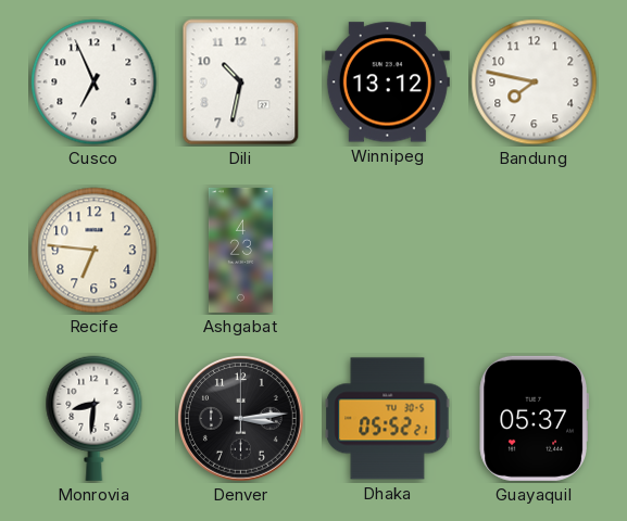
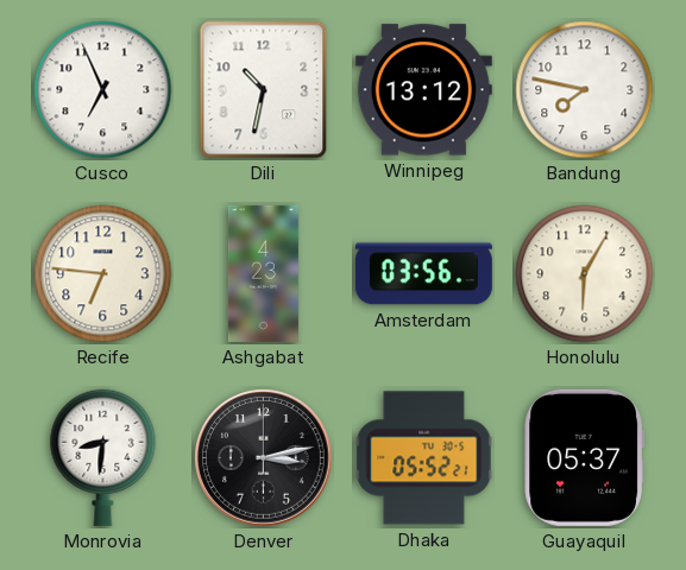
Amsterdam: none -> 03:56
Honolulu: none -> 6:05
Denver: 3:14 -> 3:13
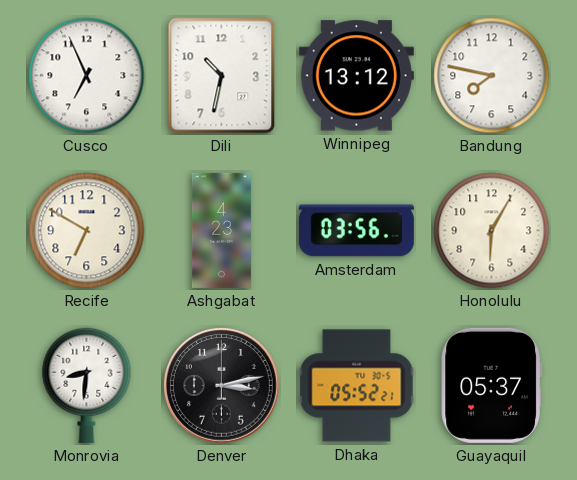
Recife: 6:46 -> 6:50
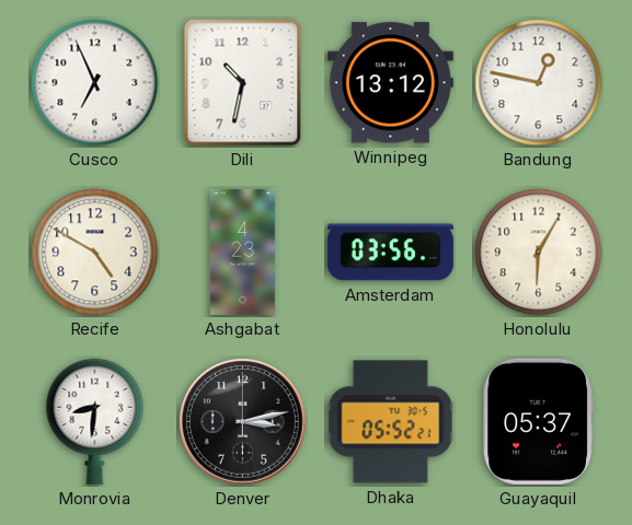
Bandung: 7:47 -> 12:47
Recife: 6:50 -> 4:50
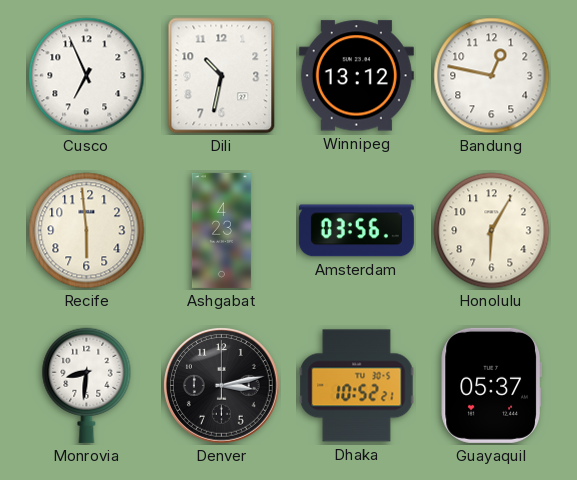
Recife: 4:50 -> 5:59
Dhaka: 05:52 -> 10:52
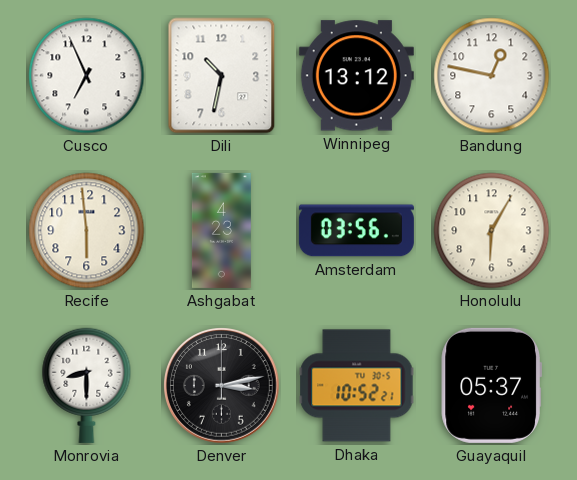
Monrovia: 8:31 -> 8:30
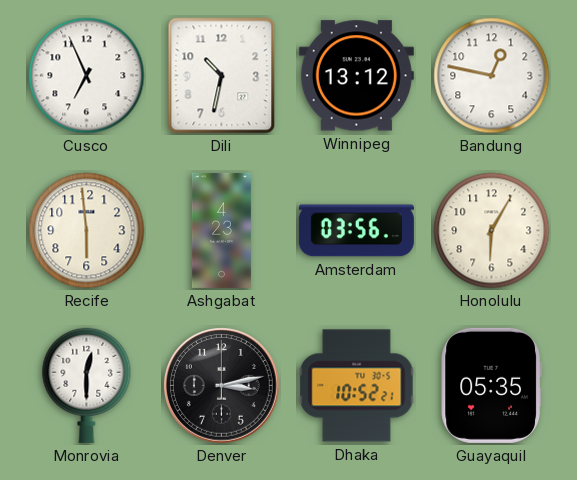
Monrovia: 8:30 -> 12:30
Guayaquil: 05:37 -> 05:35
